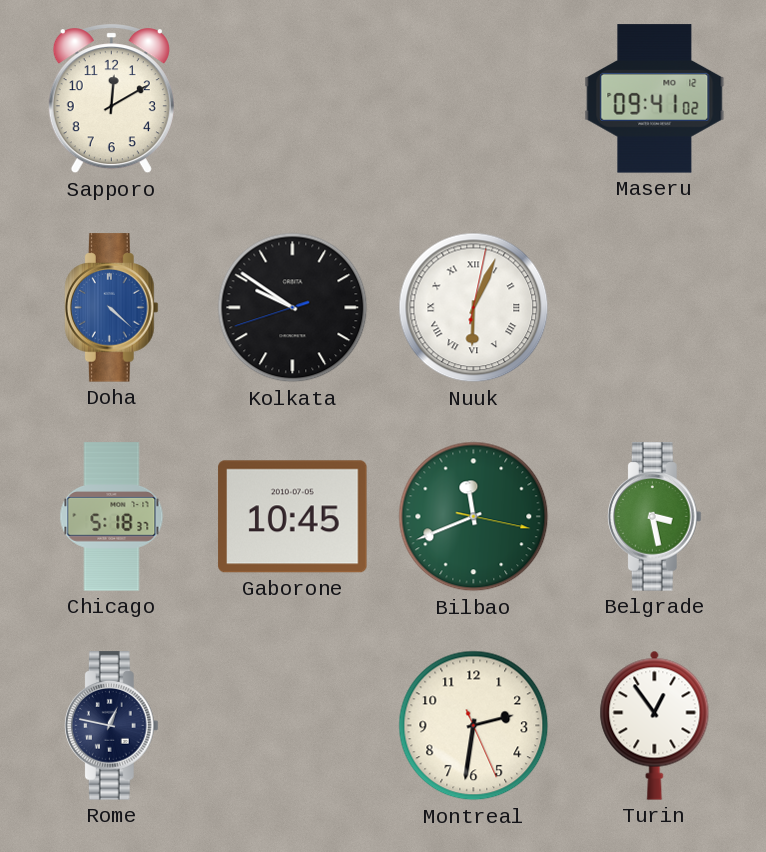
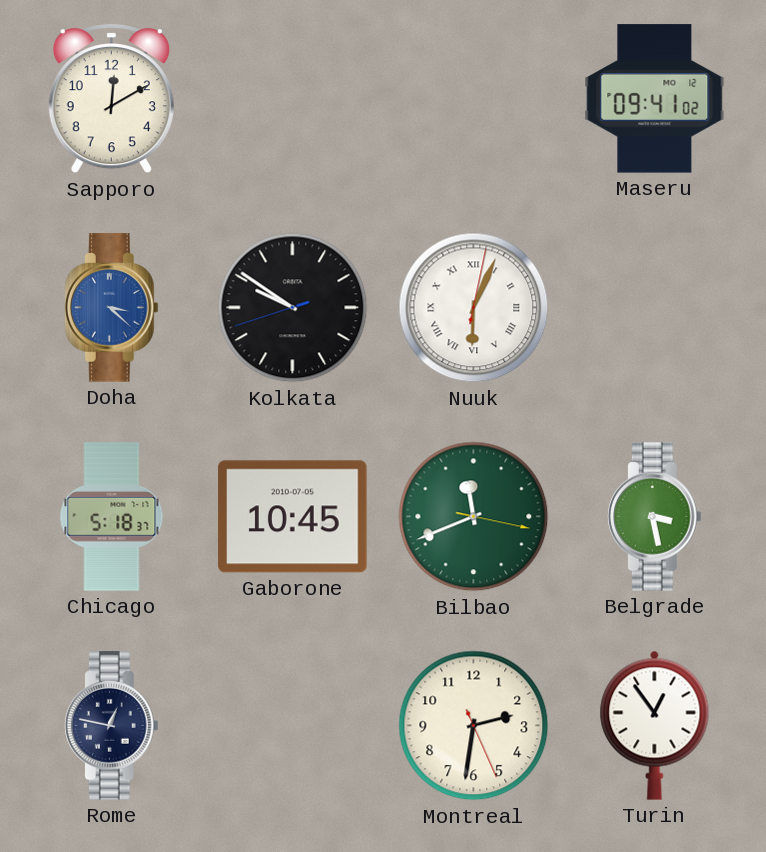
Doha: 4:22 -> 3:22
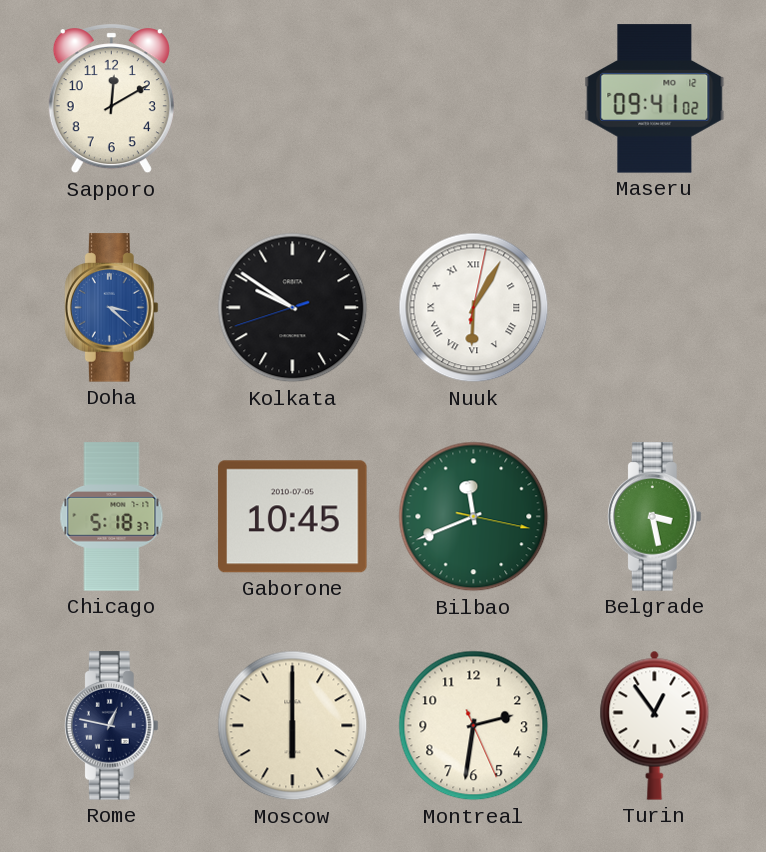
Nuuk: 6:04 -> 6:05
Moscow: none -> 6:00
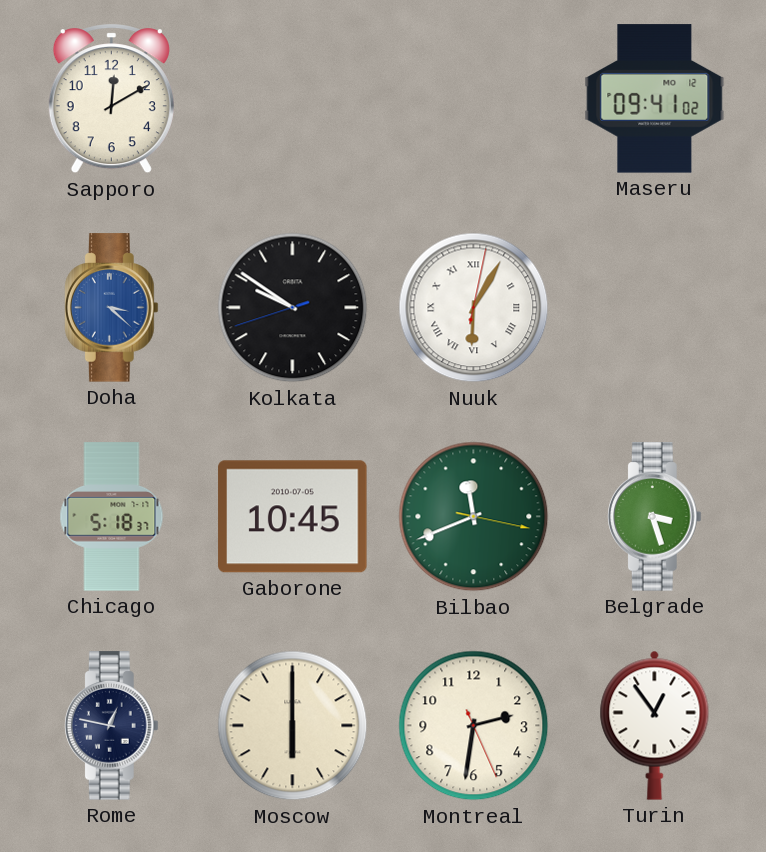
Belgrade: 3:28 -> 3:27
